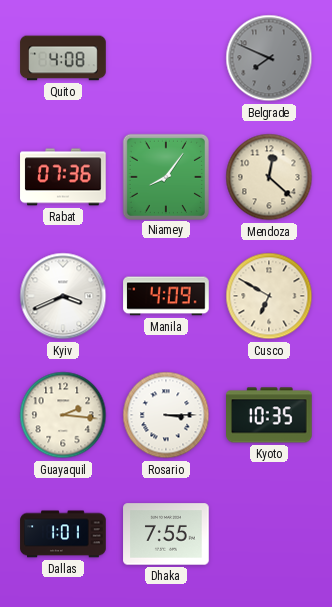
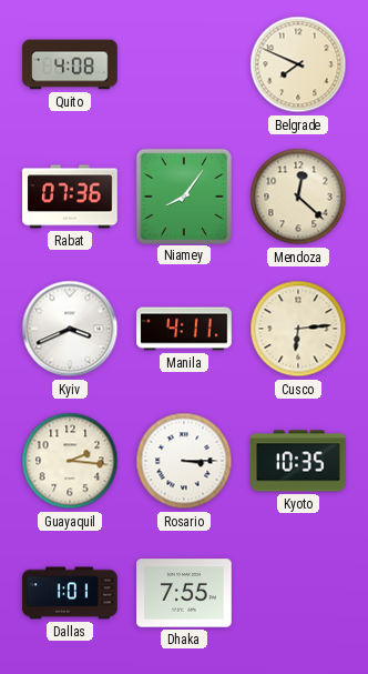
Belgrade dial: grey -> cream
Manila: 4:09 -> 4:11
Cusco: 6:50 -> 6:14
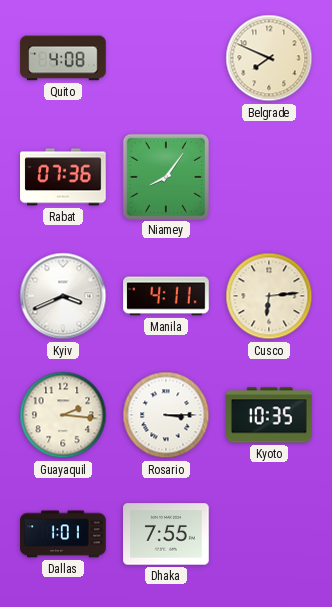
Mendoza: 12:22 -> none
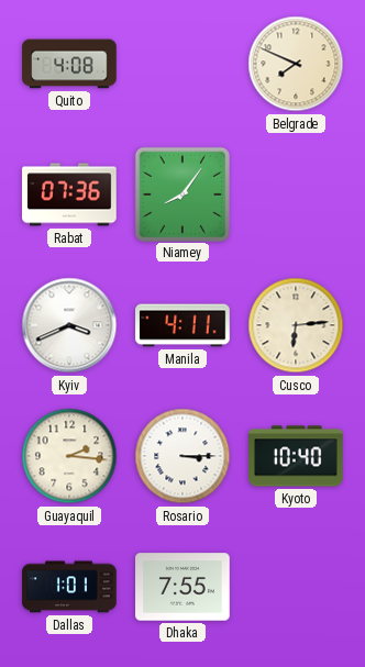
Kyoto: 10:35 -> 10:40
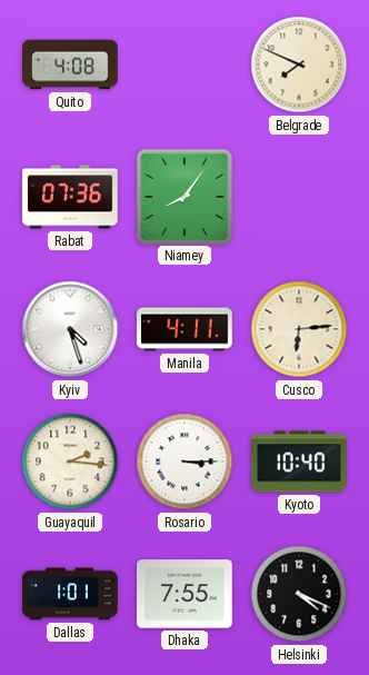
Kyiv: 3:41 -> 4:27
Helsinki: none -> 4:19
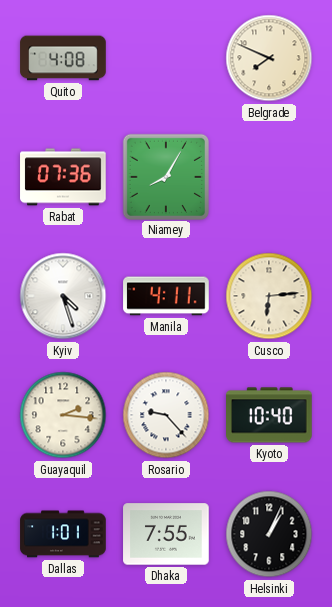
Niamey: 8:06 -> 8:05
Rosario: 3:15 -> 9:23
Helsinki: 4:19 -> 1:04
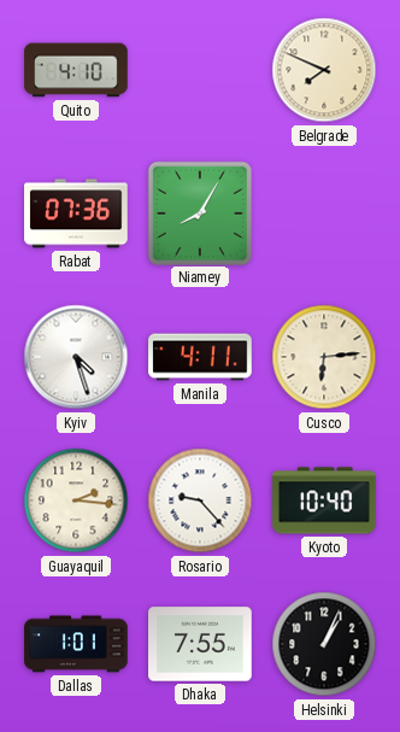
Quito: 4:08 -> 4:10
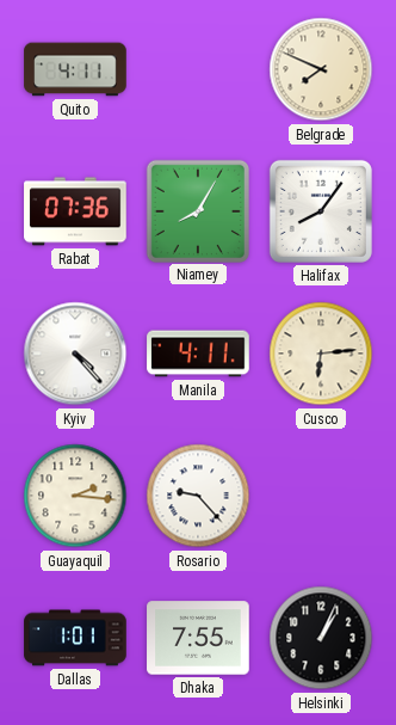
Quito: 4:10 -> 4:11
Halifax: none -> 8:06
Kyiv: 4:27 -> 4:23
Kyoto: 10:40 -> none
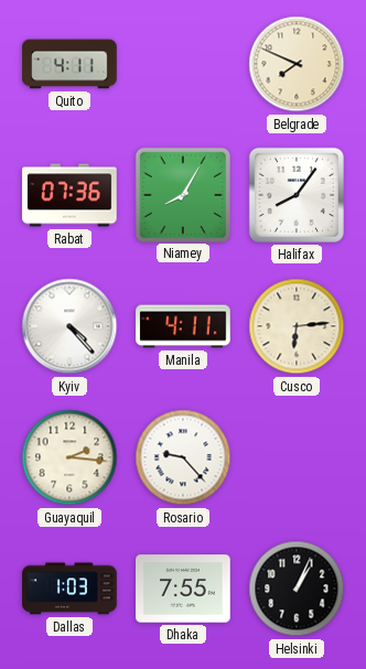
Dallas: 1:01 -> 1:03
